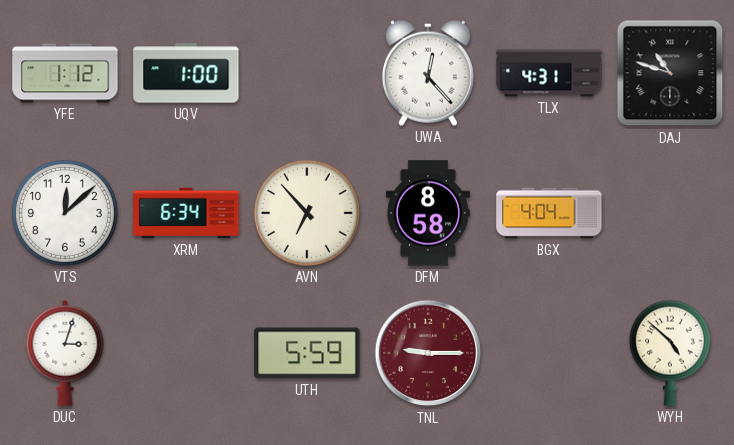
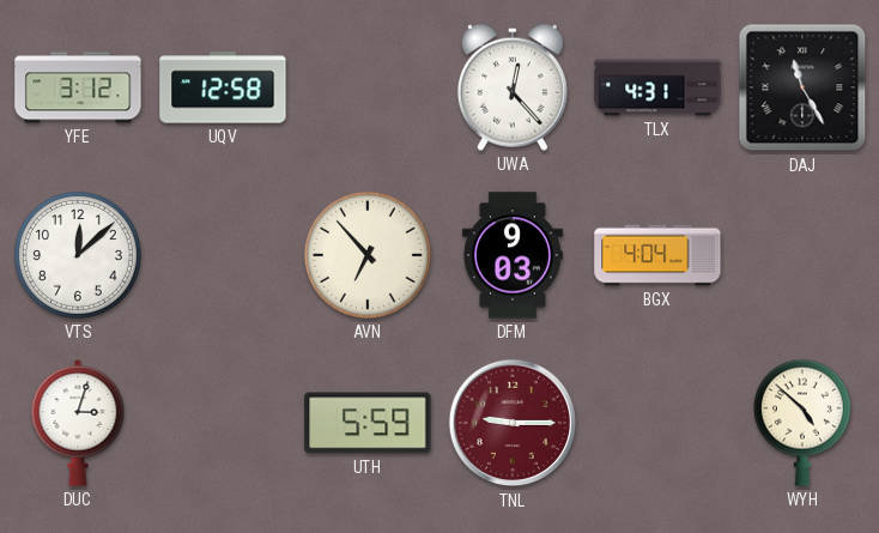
YFE: 1:12 -> 3:12
UQV: 1:00 -> 12:58
DAJ: 10:48 -> 11:25
XRM: 6:34 -> none
DFM: 8:58 -> 9:03
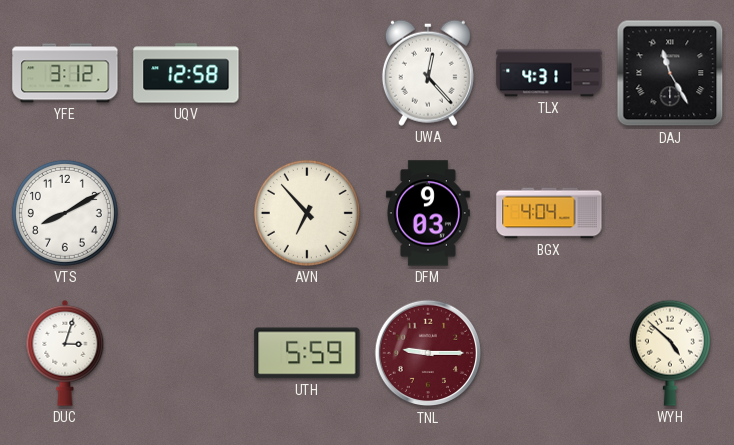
VTS: 12:08 -> 8:10
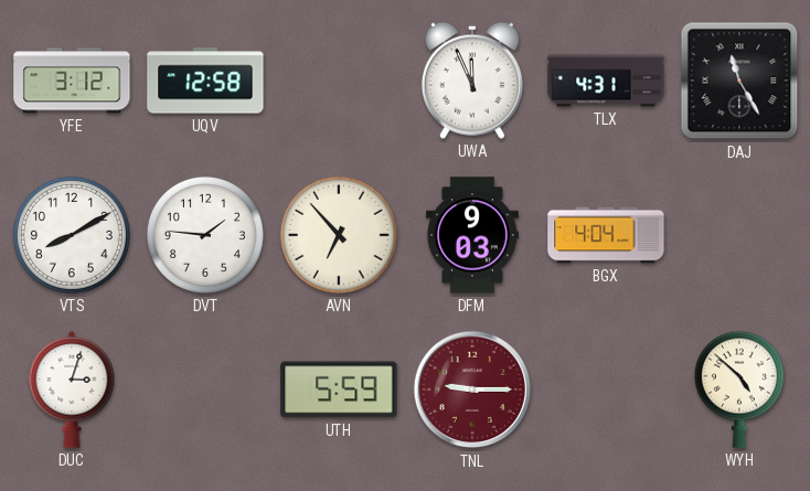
UWA: 12:23 -> 11:56
DVT: none -> 1:46
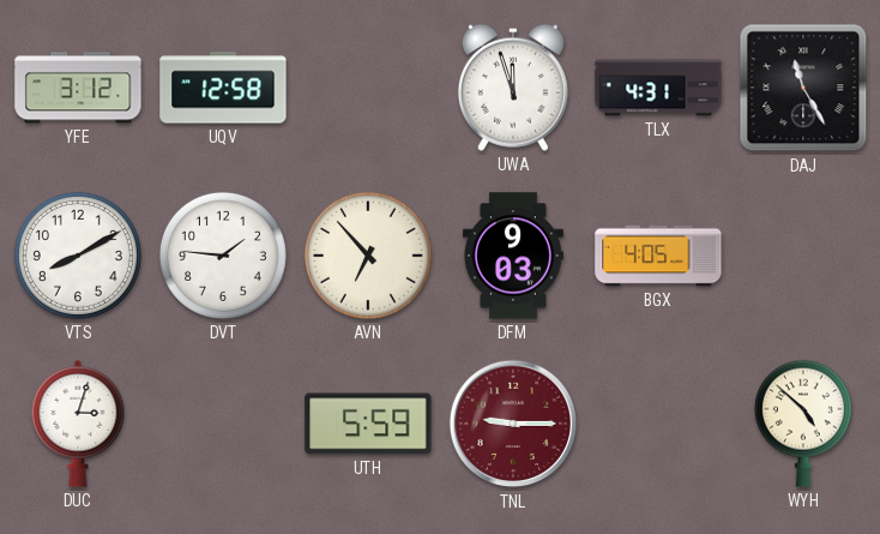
UWA: 11:56 -> 11:57
BGX: 4:04 -> 4:05
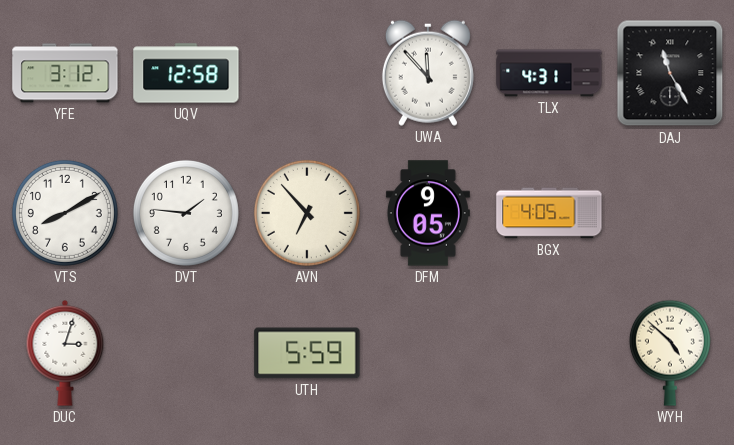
UWA: 11:57 -> 11:53
DFM: 9:03 -> 9:05
TNL: 9:15 -> none
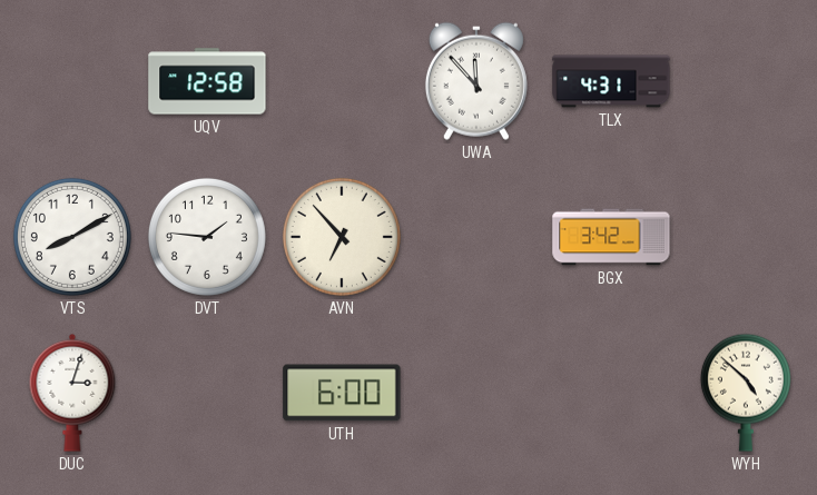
YFE: 3:12 -> none
DAJ: 11:25 -> none
DFM: 9:05 -> none
BGX: 4:05 -> 3:42
UTH: 5:59 -> 6:00
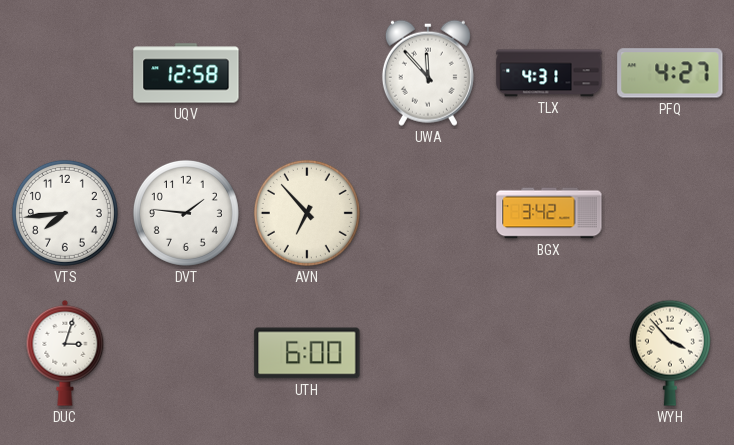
PFQ: none -> 4:27
VTS: 8:10 -> 7:44
WYH: 4:52 -> 3:53
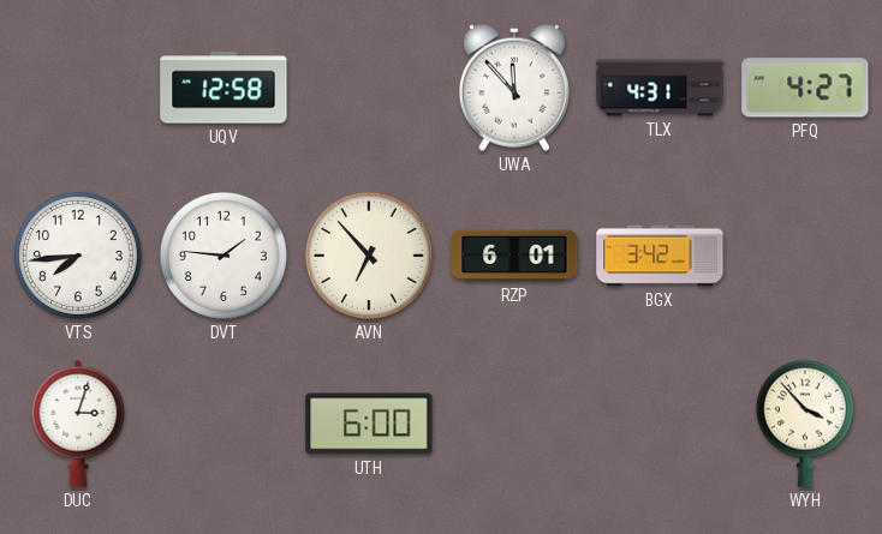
RZP: none -> 6:01
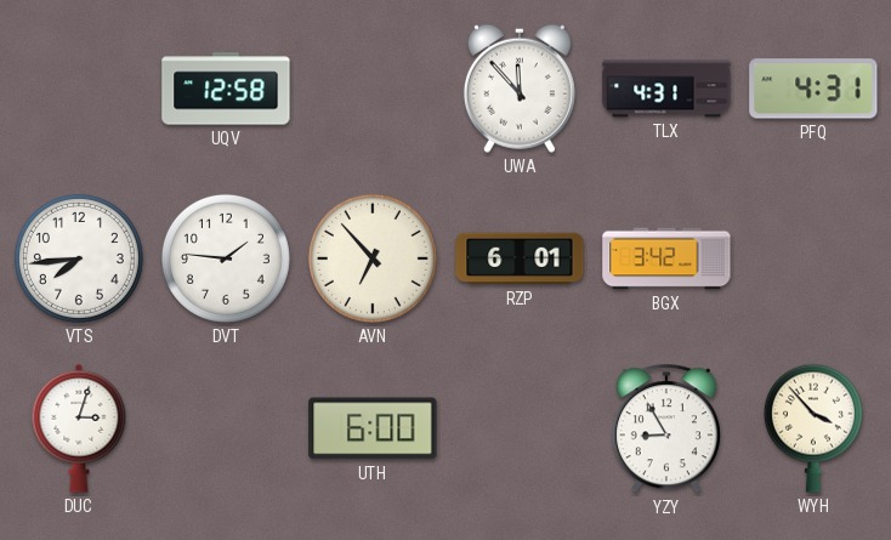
PFQ: 4:27 -> 4:31
YZY: none -> 8:55
